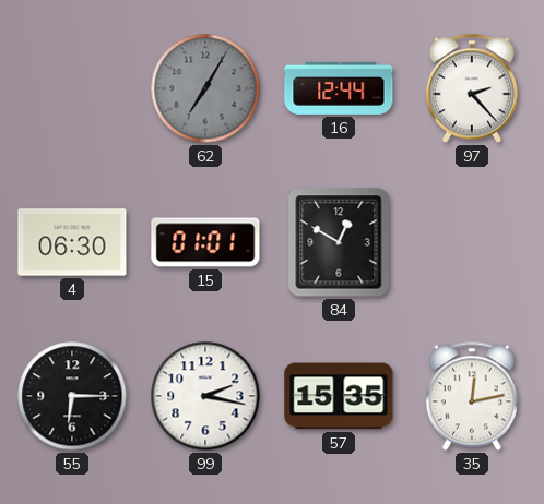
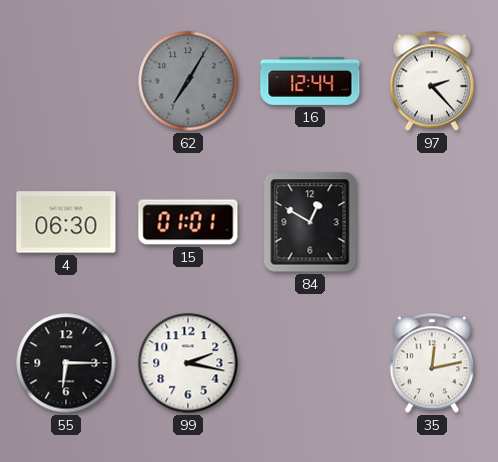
57: 15:35 -> none
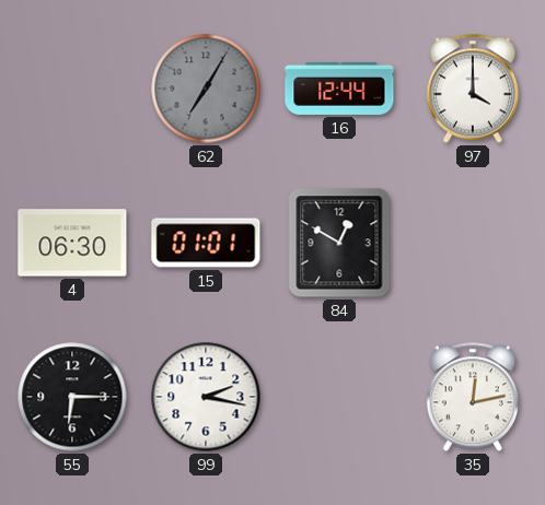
97: 2:23 -> 4:00
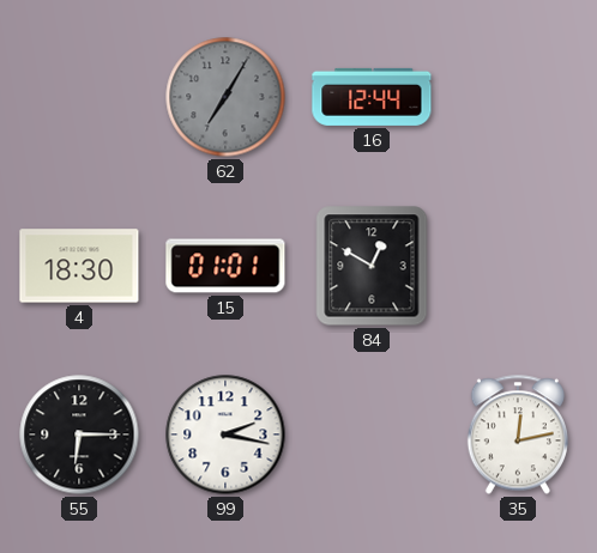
97: 4:00 -> none
4: 06:30 -> 18:30
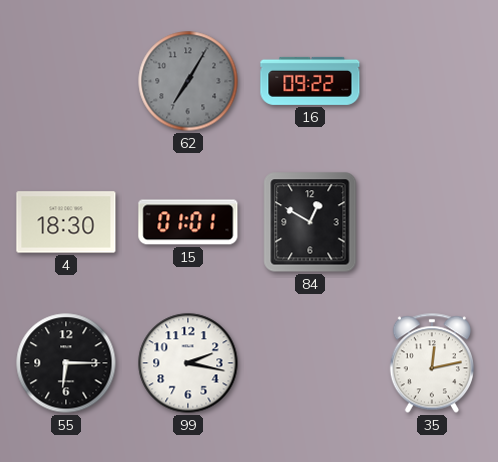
16: 12:44 -> 09:22
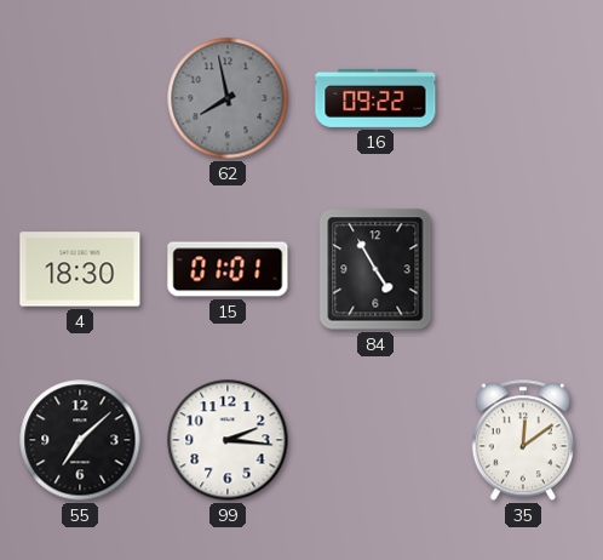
62: 7:05 -> 7:58
84: 12:50 -> 4:55
55: 6:15 -> 7:08
99: 2:17 -> 2:16
35: 12:13 -> 12:09
